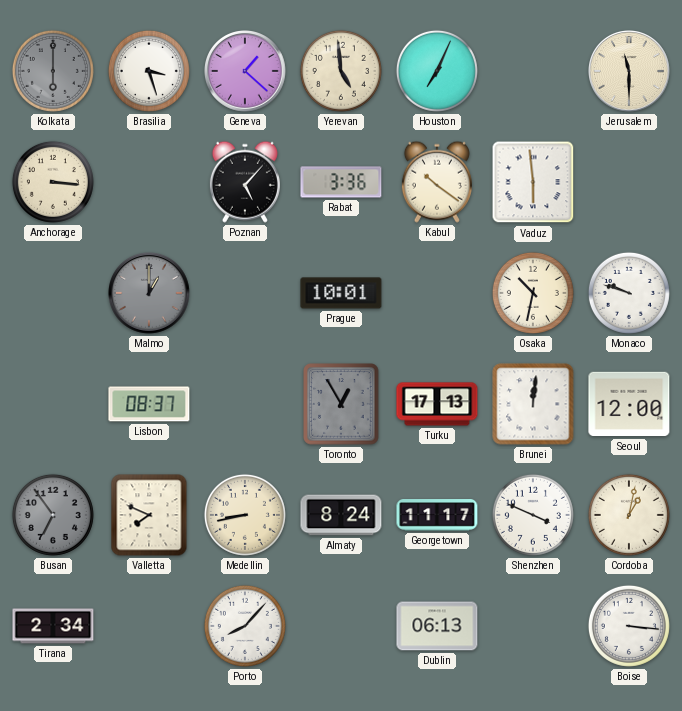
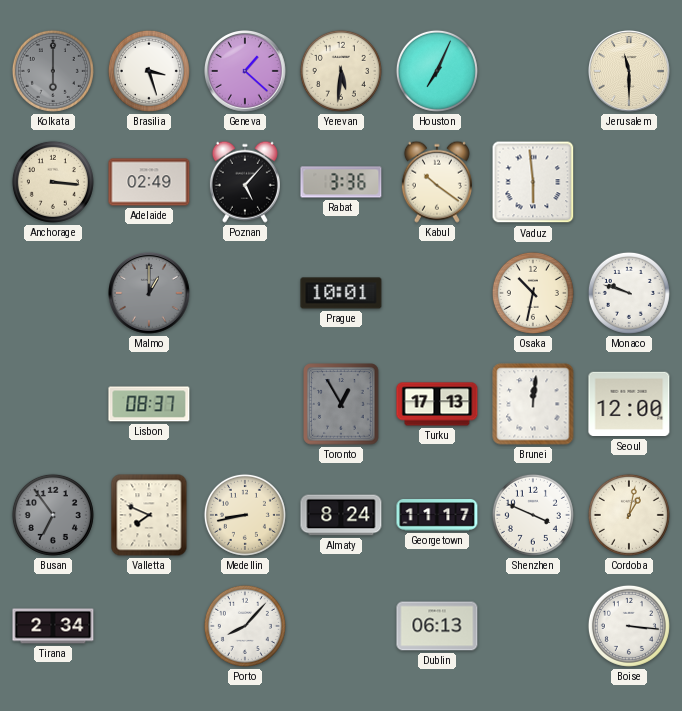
Yerevan: 4:59 -> 5:31
Adelaide: none -> 02:49
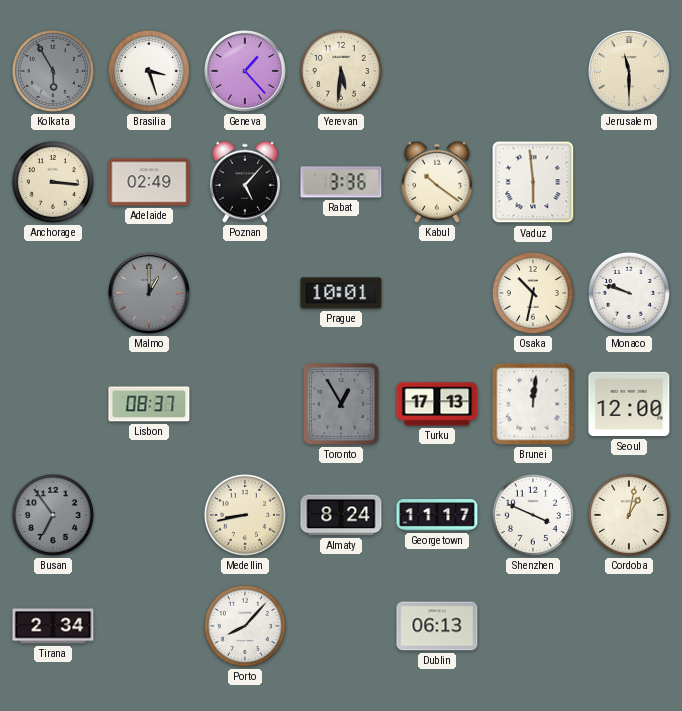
Kolkata: 6:00 -> 5:55
Geneva: 1:22 -> 1:23
Houston: 7:04 -> none
Valletta: 7:49 -> none
Boise: 3:16 -> none
